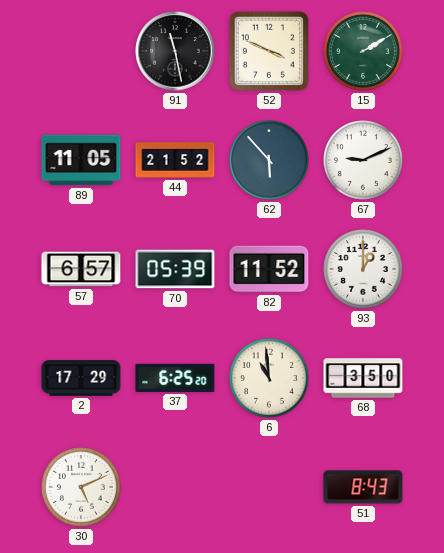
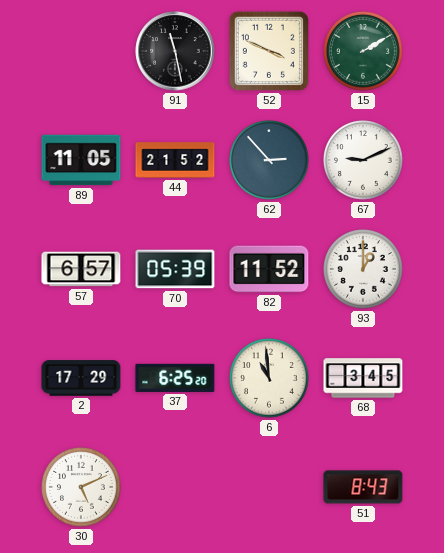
62: 5:53 -> 2:53
68: 3:50 -> 3:45
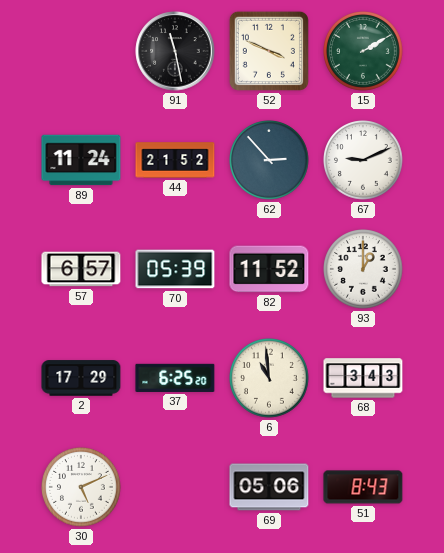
89: 11:05 -> 11:24
68: 3:45 -> 3:43
69: none -> 05:06
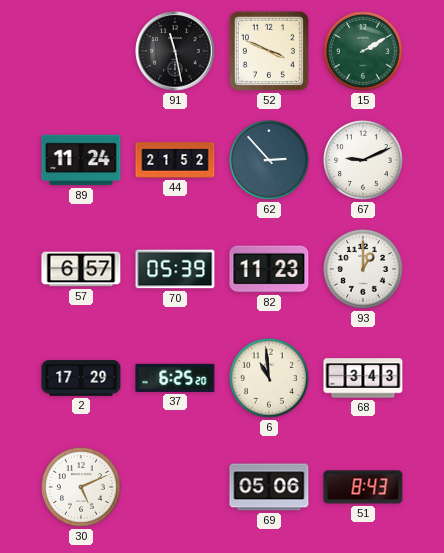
82: 11:52 -> 11:23
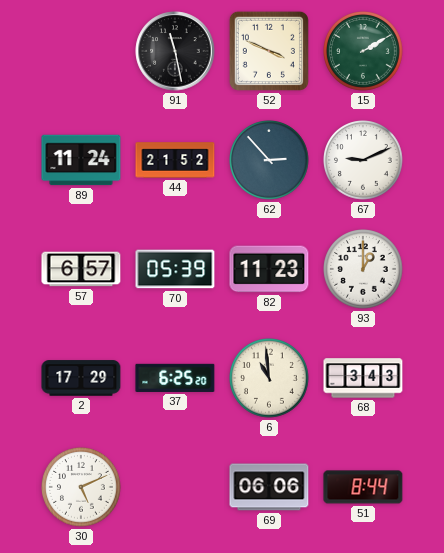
69: 05:06 -> 06:06
51: 8:43 -> 8:44
